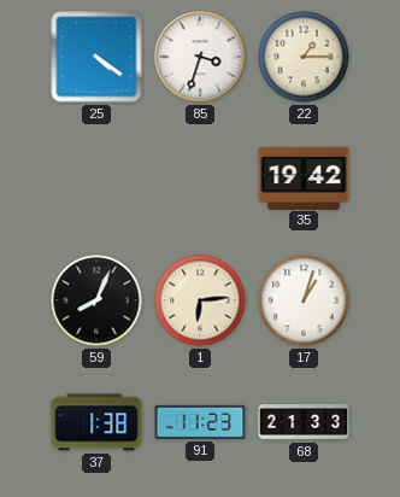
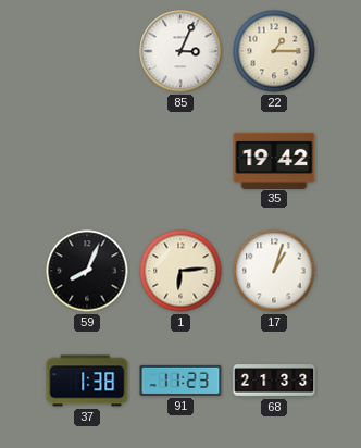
25: 4:21 -> none
85: 3:33 -> 3:04
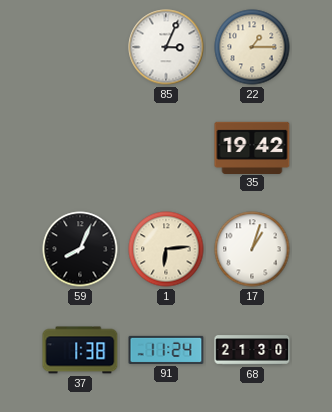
91: 11:23 -> 11:24
68: 21:33 -> 21:30
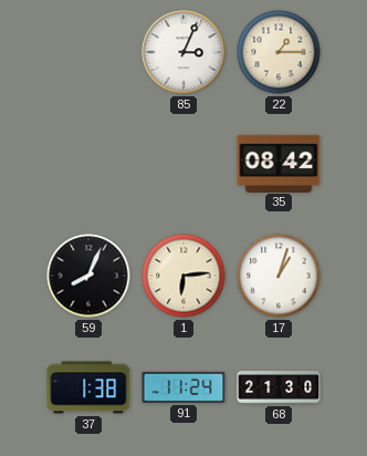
35: 19:42 -> 08:42
